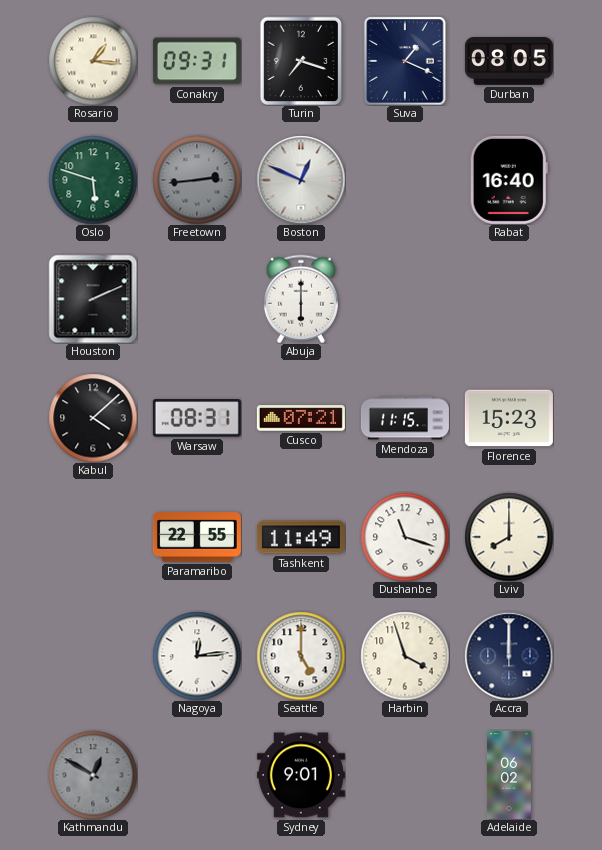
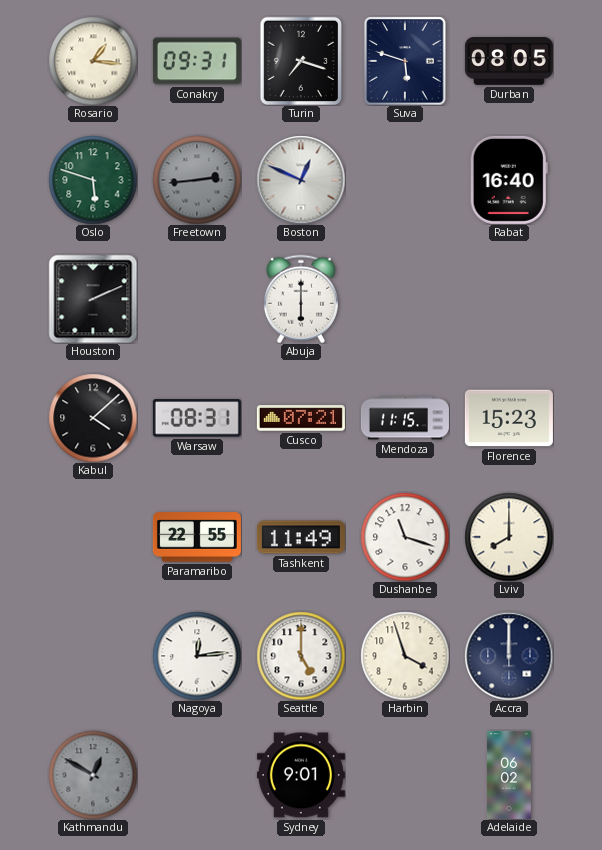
Suva: 1:19 -> 5:48
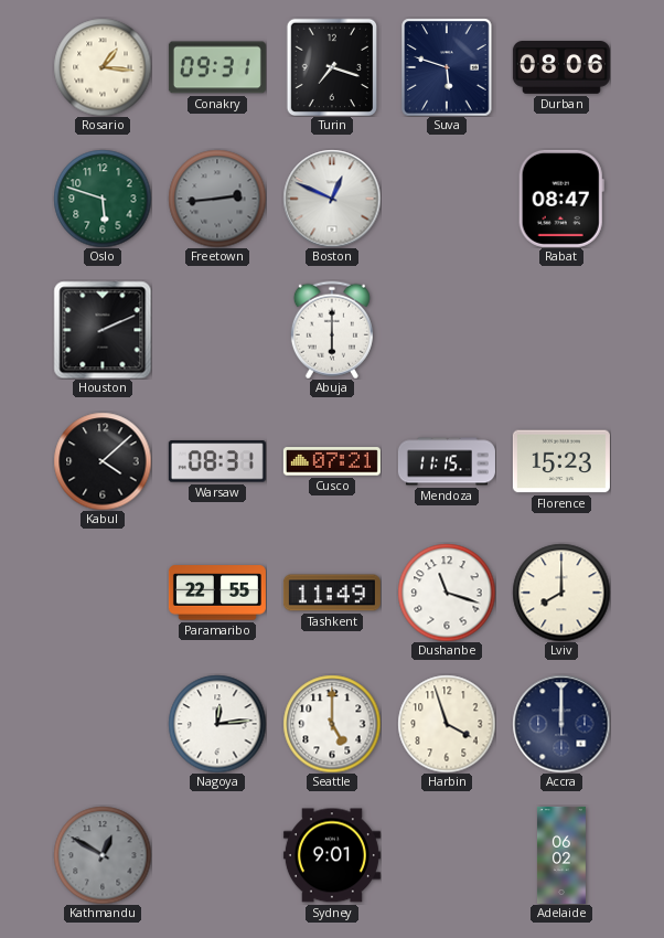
Durban: 08:05 -> 08:06
Rabat: 16:40 -> 08:47
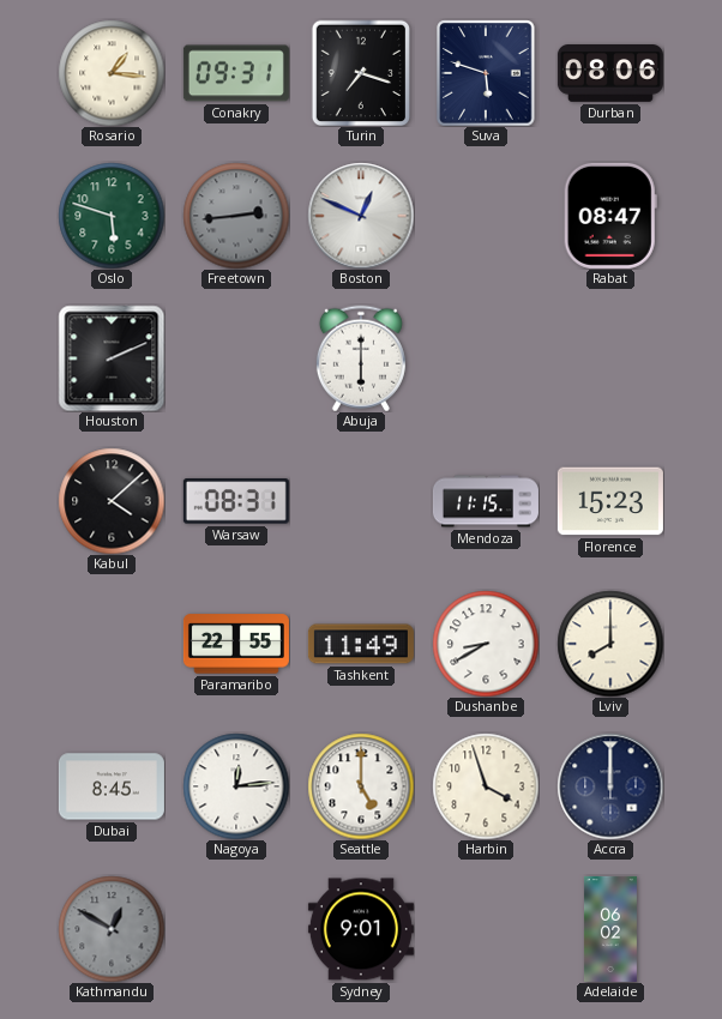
Cusco: 07:21 -> none
Dushanbe: 11:18 -> 8:40
Dubai: none -> 8:45
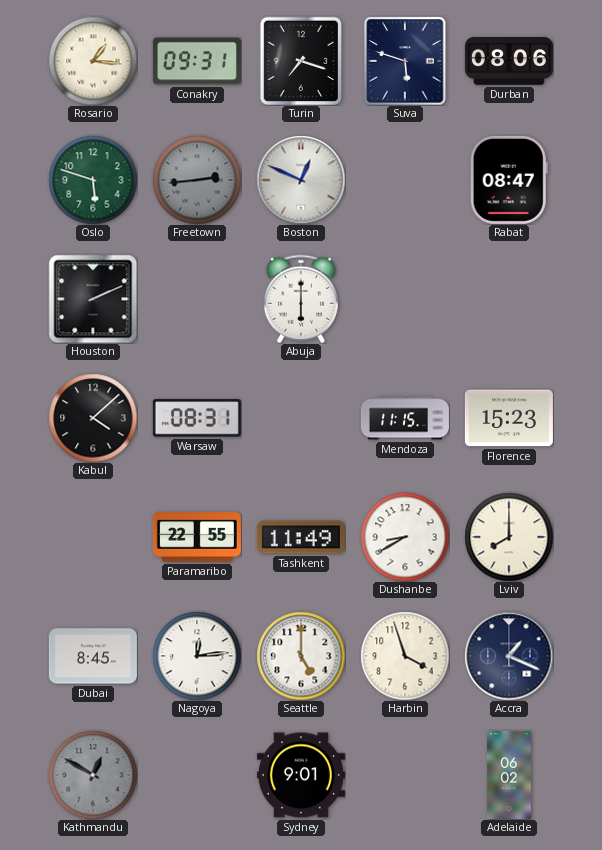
Accra: 12:00 -> 1:19
